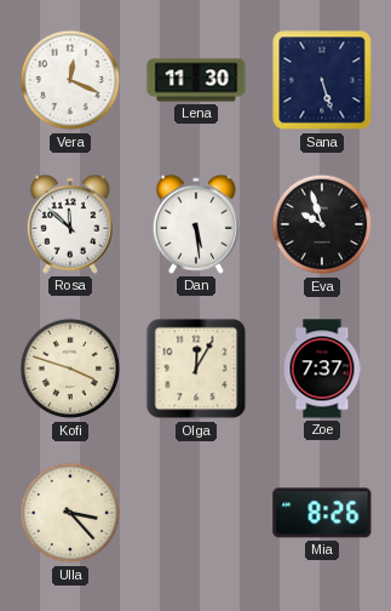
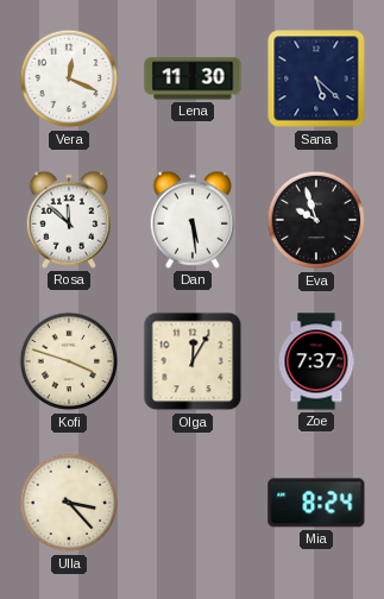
Sana: 5:27 -> 5:22
Mia: 8:26 -> 8:24
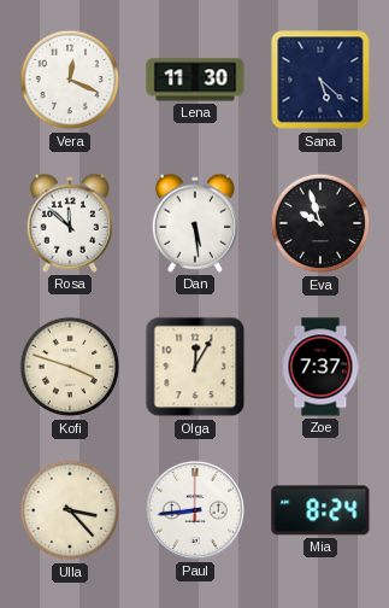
Paul: none -> 8:44
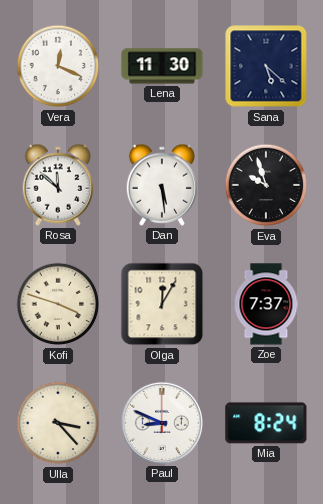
Paul: 8:44 -> 8:49
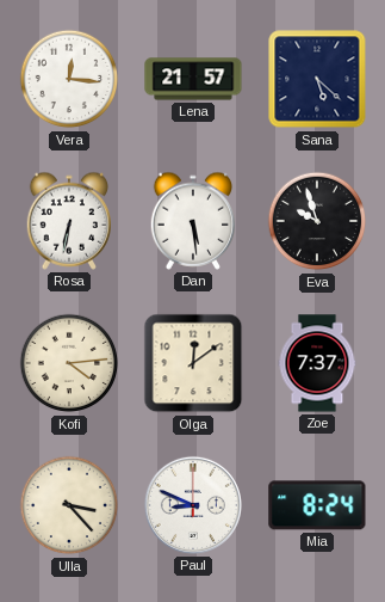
Vera: 12:19 -> 12:16
Lena: 11:30 -> 21:57
Rosa: 11:52 -> 6:32
Kofi: 3:48 -> 4:14
Olga: 12:05 -> 12:09
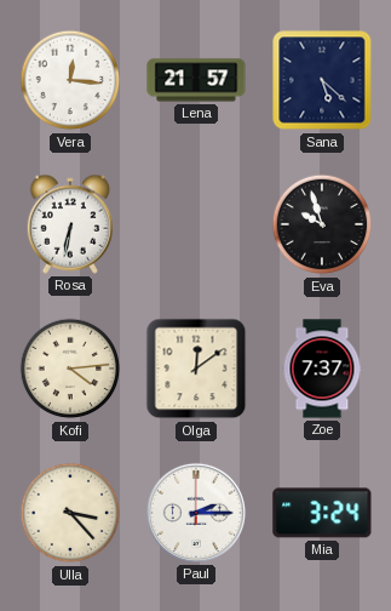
Dan: 5:29 -> none
Paul: 8:49 -> 2:15
Mia: 8:24 -> 3:24
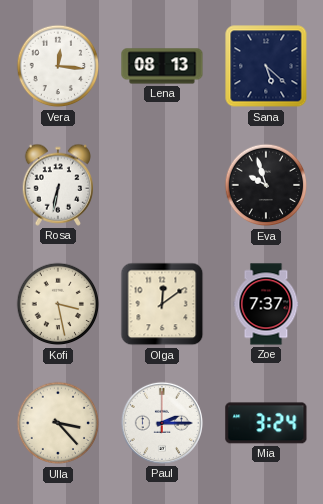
Lena: 21:57 -> 08:13
Kofi: 4:14 -> 3:28
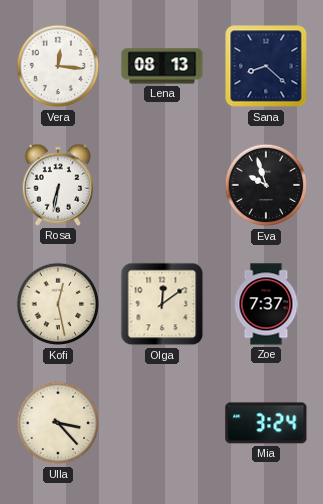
Sana: 5:22 -> 8:22
Kofi: 3:28 -> 12:28
Paul: 2:15 -> none
